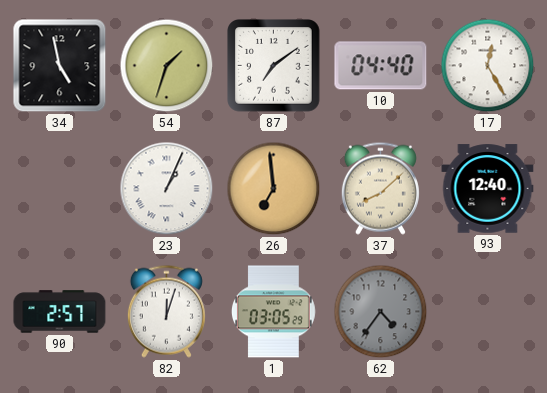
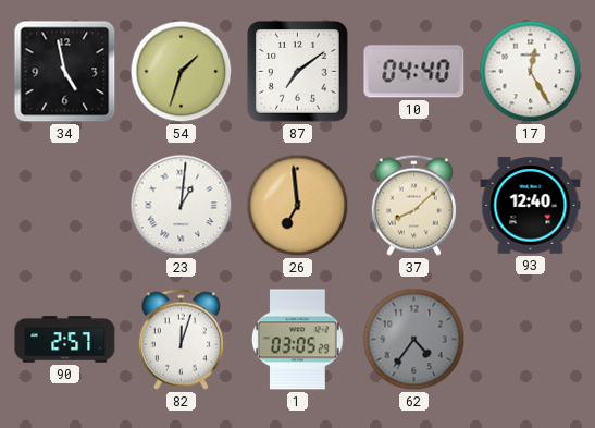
23: 1:04 -> 1:01
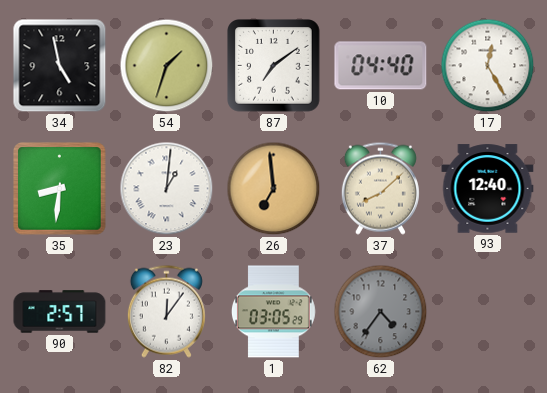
35: none -> 8:31
82: 12:03 -> 12:06
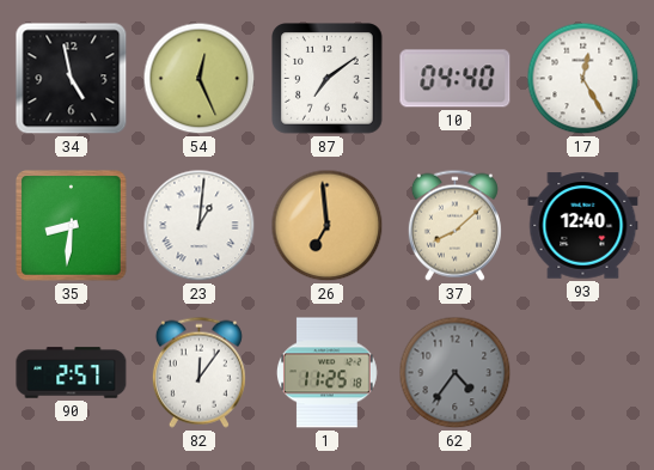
54: 1:33 -> 12:26
1: 03:05 -> 11:25
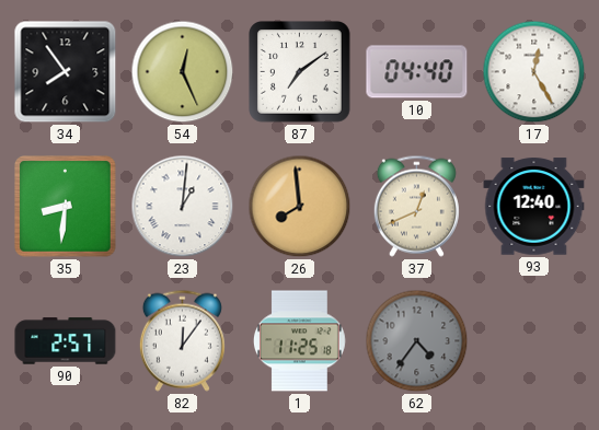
34: 4:58 -> 7:54
26: 6:59 -> 7:59
37: 8:08 -> 12:41
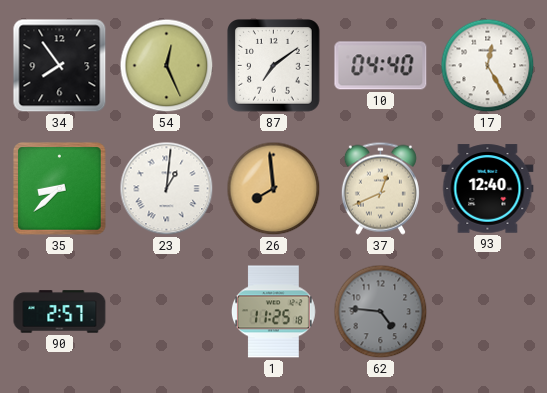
35: 8:31 -> 8:38
82: 12:06 -> none
62: 4:36 -> 4:46
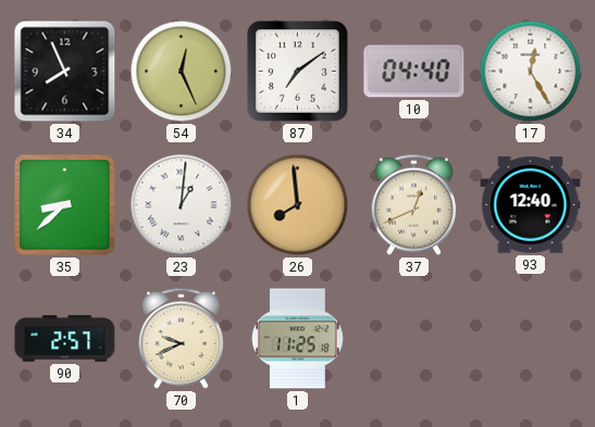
34: 7:54 -> 7:56
70: none -> 9:41
62: 4:46 -> none
